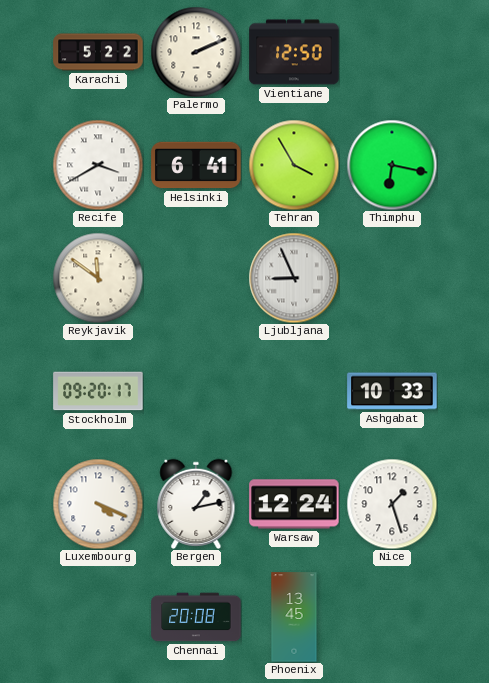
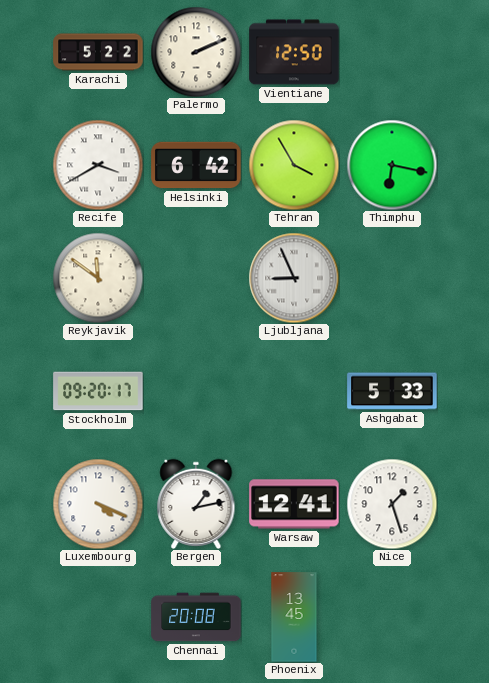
Helsinki: 6:41 -> 6:42
Ashgabat: 10:33 -> 5:33
Warsaw: 12:24 -> 12:41
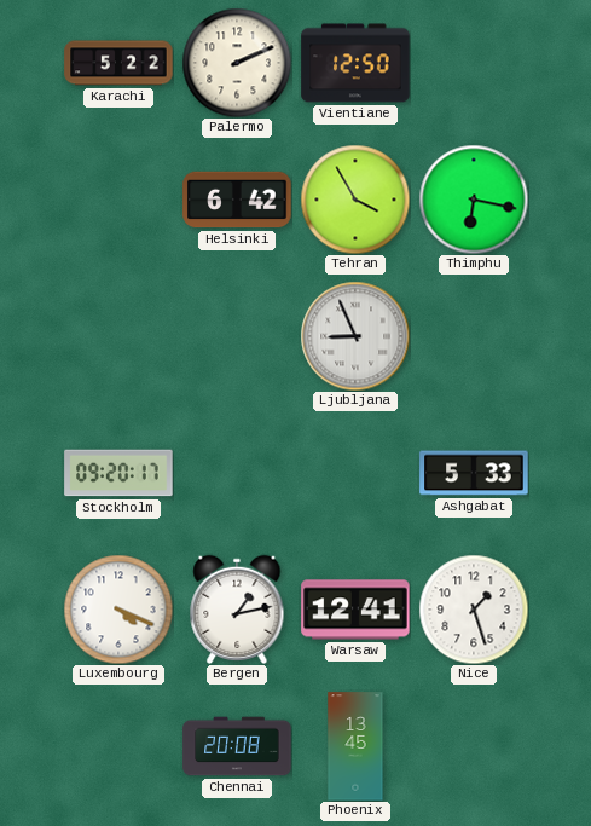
Recife: 3:40 -> none
Reykjavik: 11:51 -> none
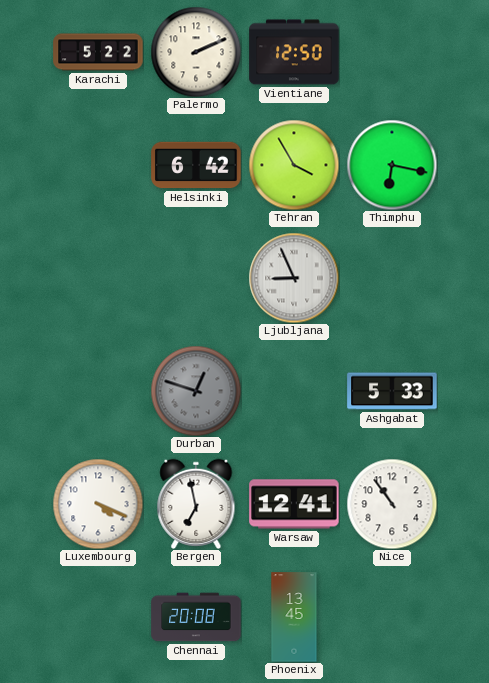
Stockholm: 09:20 -> none
Durban: none -> 12:48
Bergen: 1:13 -> 6:58
Nice: 1:27 -> 10:54
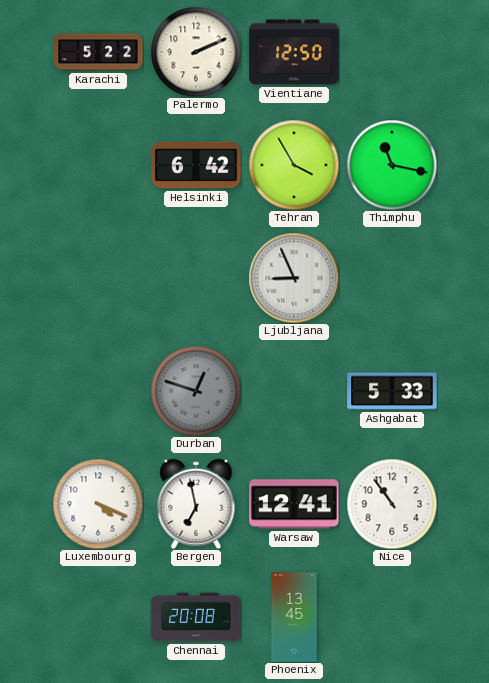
Thimphu: 6:17 -> 11:17
